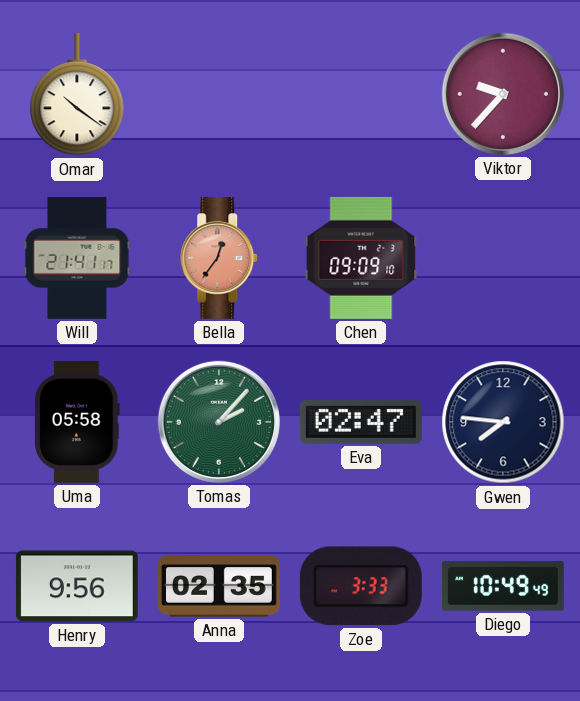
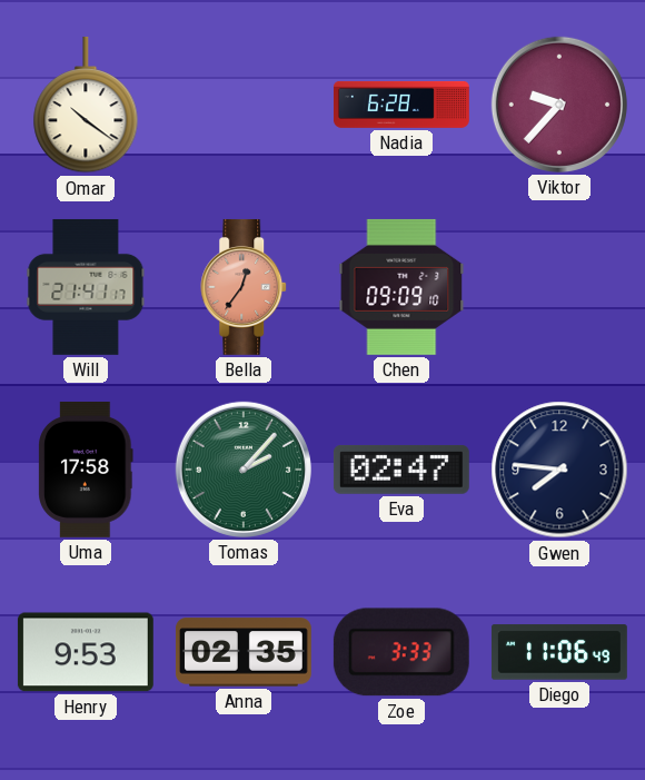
Nadia: none -> 6:28
Uma: 05:58 -> 17:58
Henry: 9:56 -> 9:53
Diego: 10:49 -> 11:06
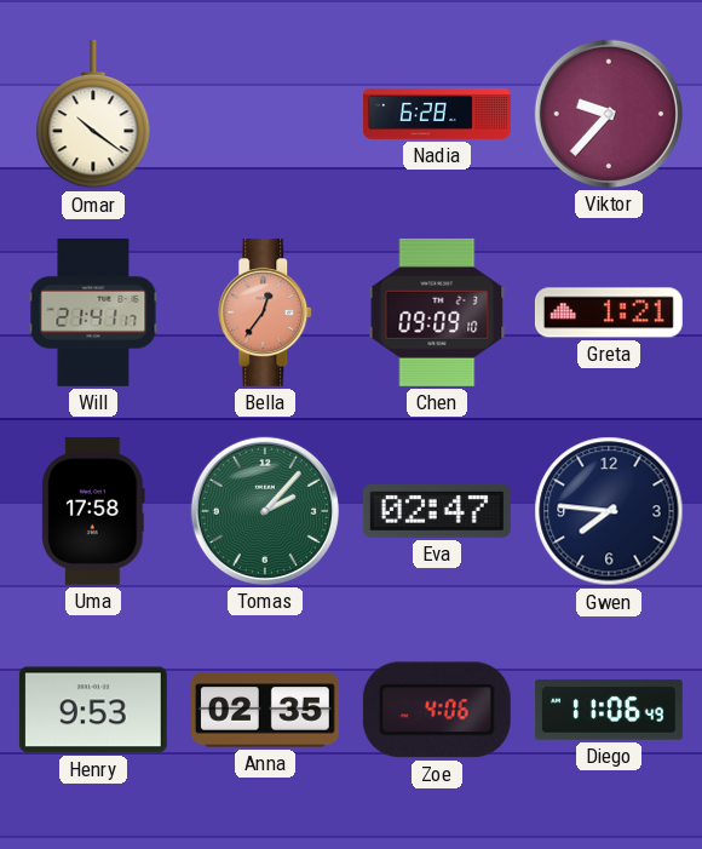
Greta: none -> 1:21
Zoe: 3:33 -> 4:06
